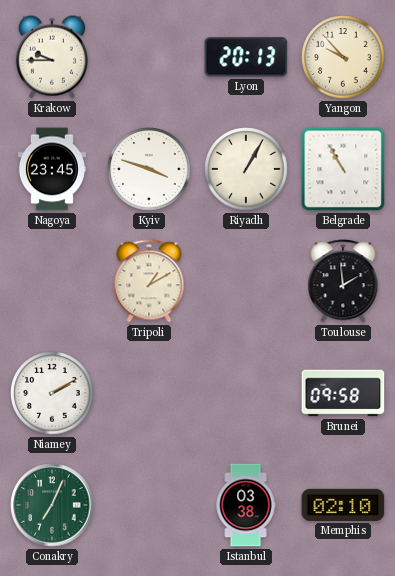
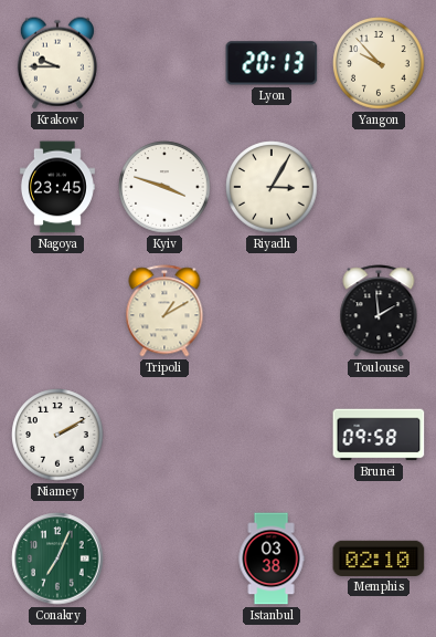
Riyadh: 1:05 -> 3:05
Belgrade: 10:55 -> none
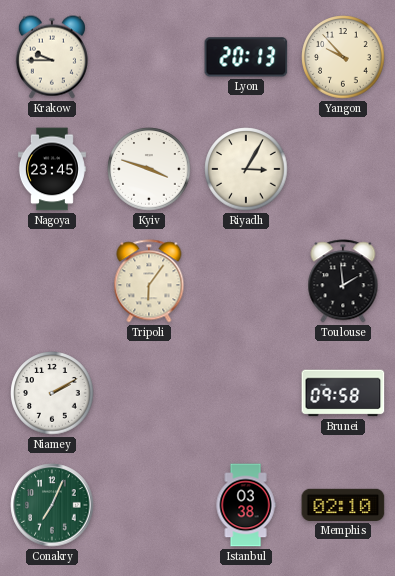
Tripoli: 1:10 -> 6:06
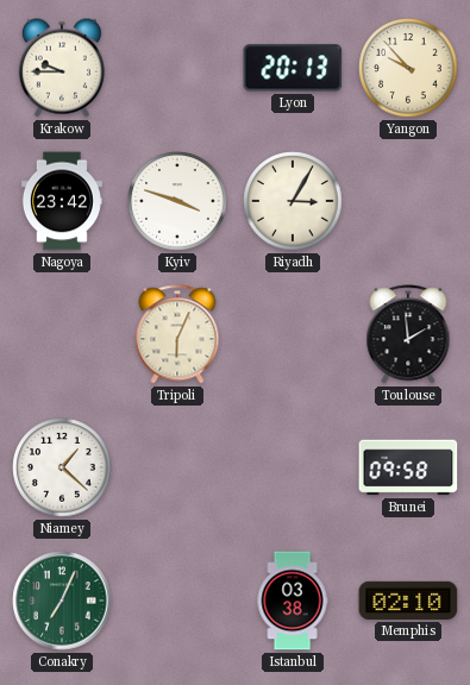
Nagoya: 23:45 -> 23:42
Tripoli: 6:06 -> 6:04
Niamey: 2:10 -> 1:22
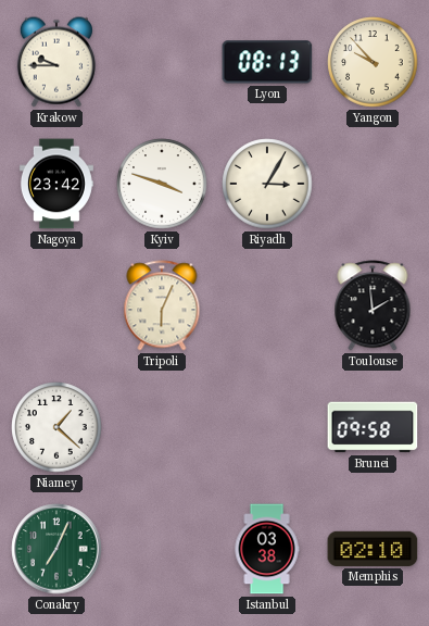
Lyon: 20:13 -> 08:13
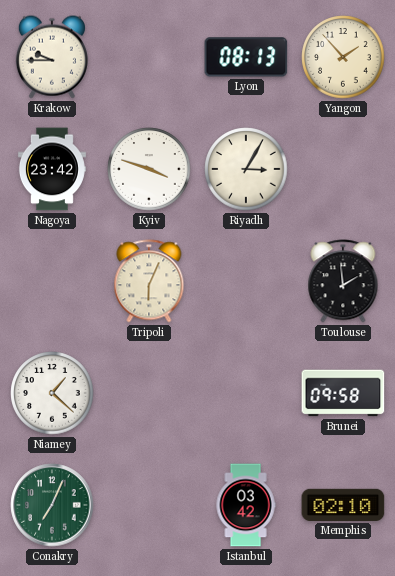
Yangon: 9:53 -> 1:53
Istanbul: 03:38 -> 03:42
